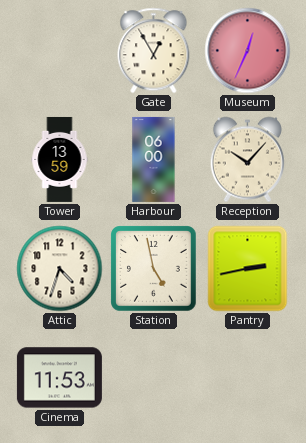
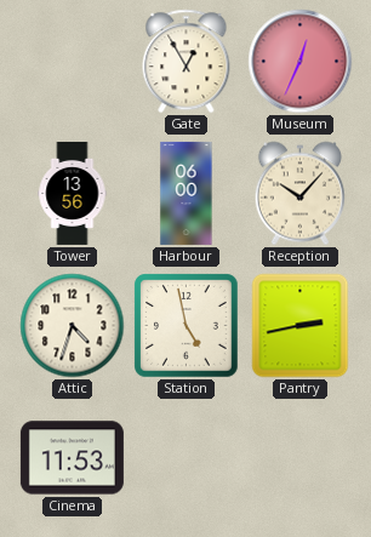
Tower: 13:59 -> 13:56
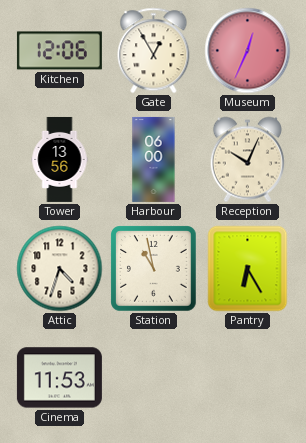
Kitchen: none -> 12:06
Reception: 10:07 -> 10:04
Station: 4:58 -> 10:58
Pantry: 2:43 -> 6:25
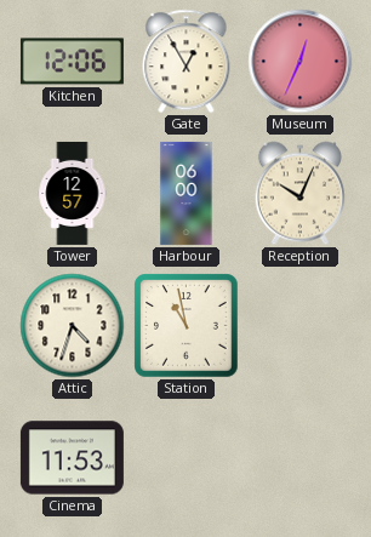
Tower: 13:56 -> 12:57
Pantry: 6:25 -> none
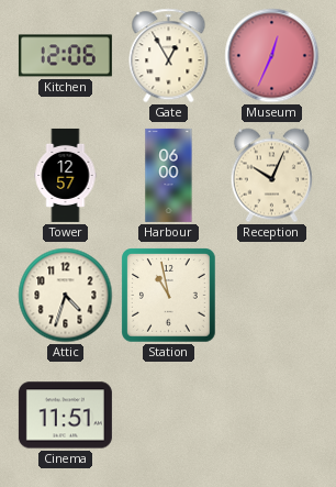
Cinema: 11:53 -> 11:51
